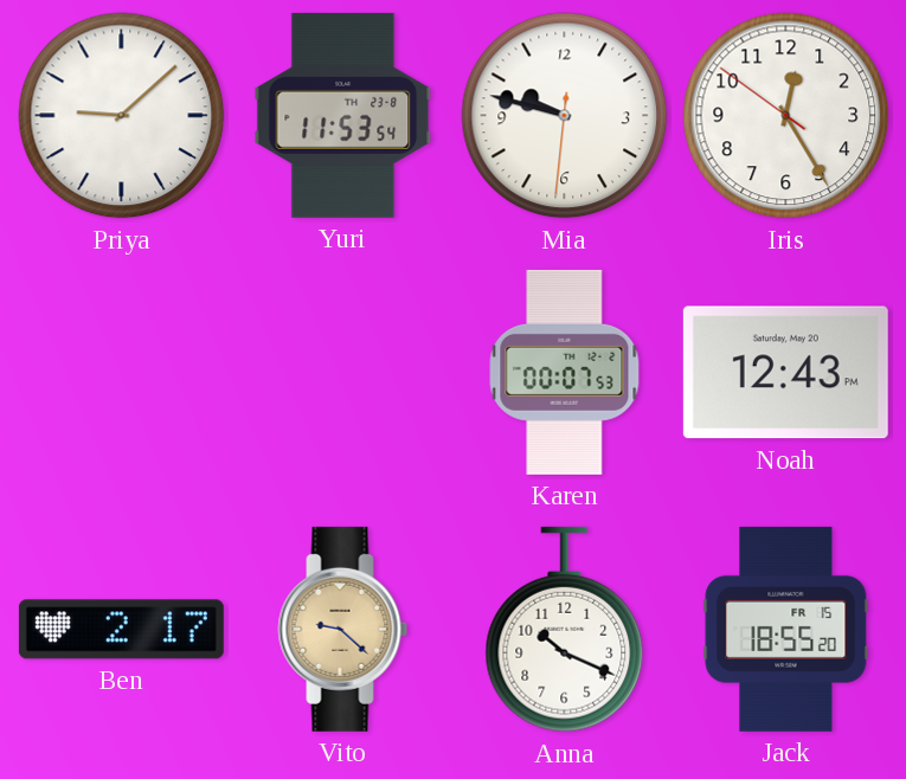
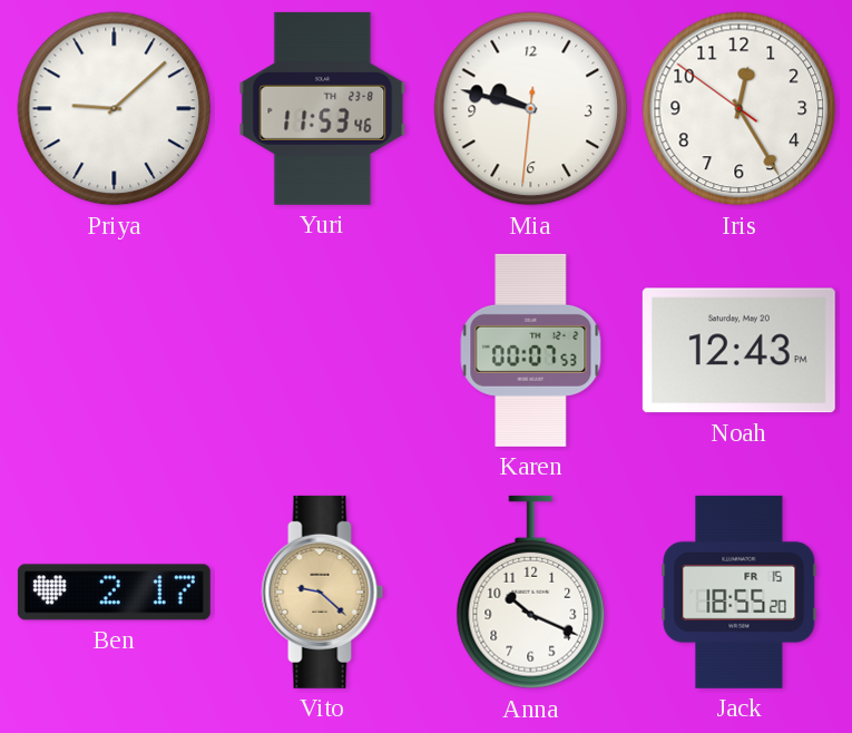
Yuri: 11:53:54 -> 11:53:46
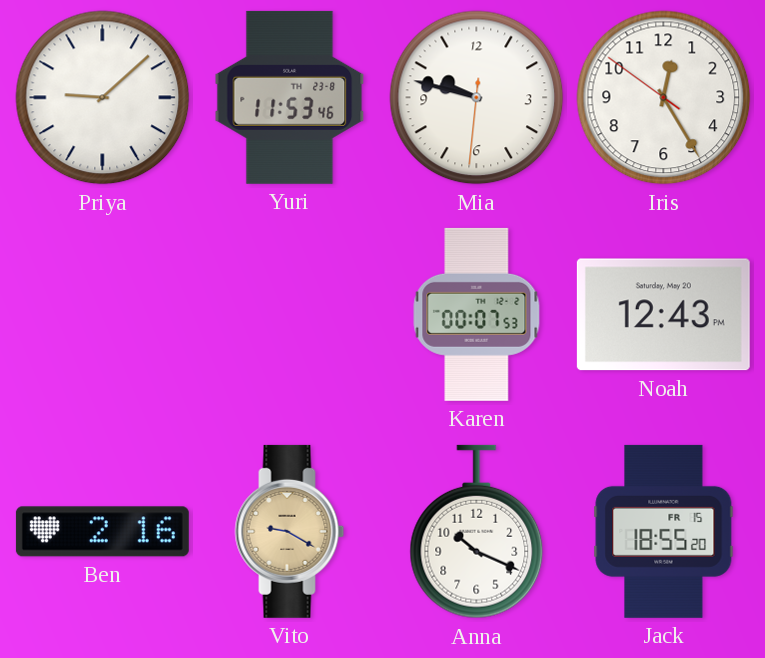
Ben: 2:17 -> 2:16
Vito: 9:22 -> 9:20
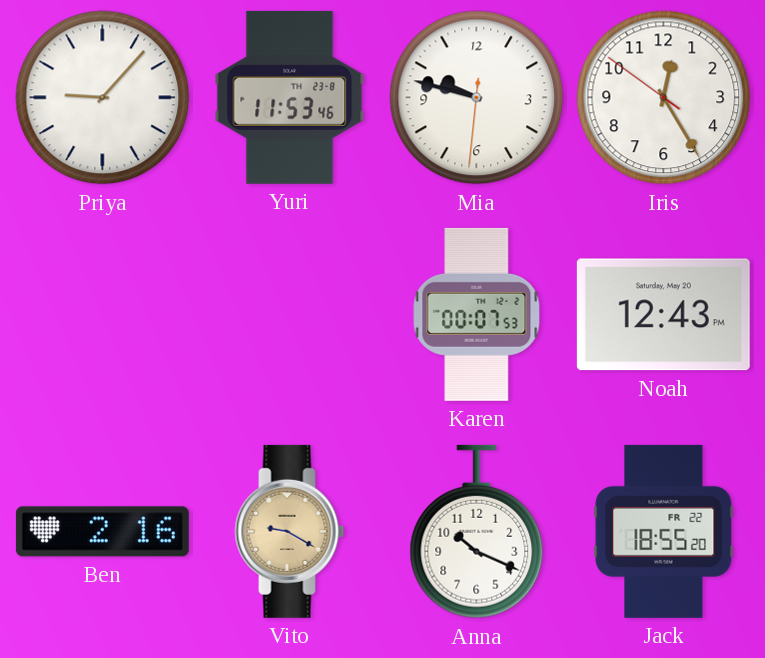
Priya: 9:08 -> 9:07
Jack date: FR 15 -> FR 22
